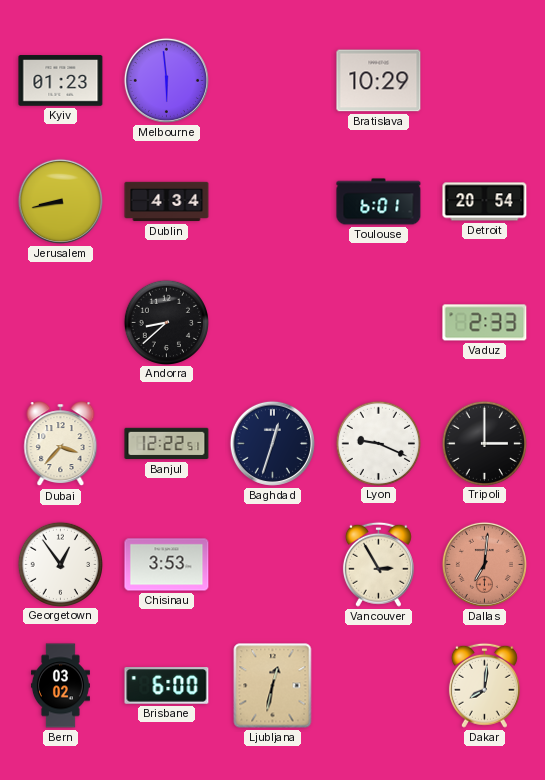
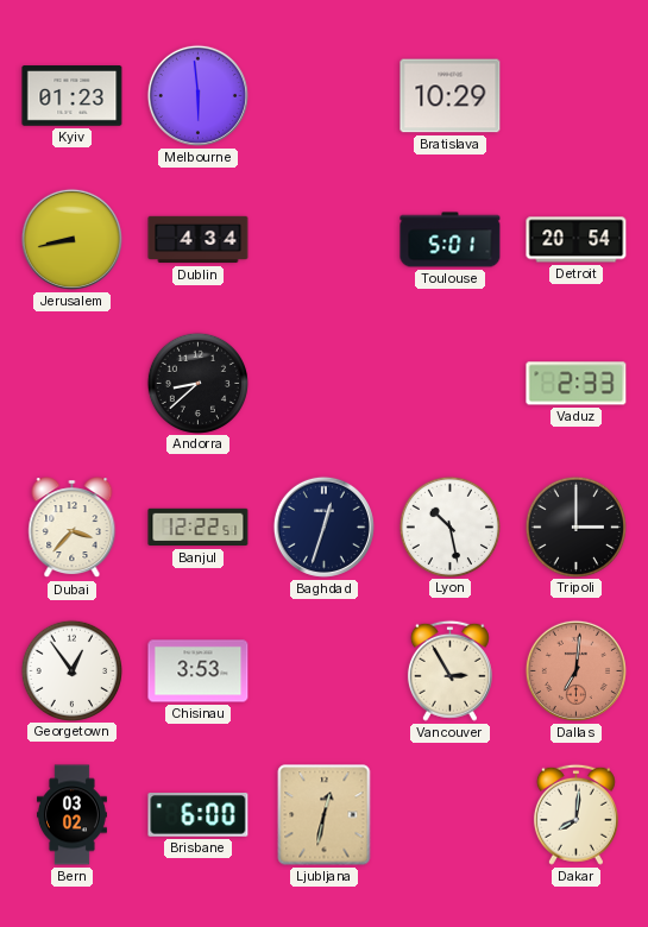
Toulouse: 6:01 -> 5:01
Lyon: 9:19 -> 10:28
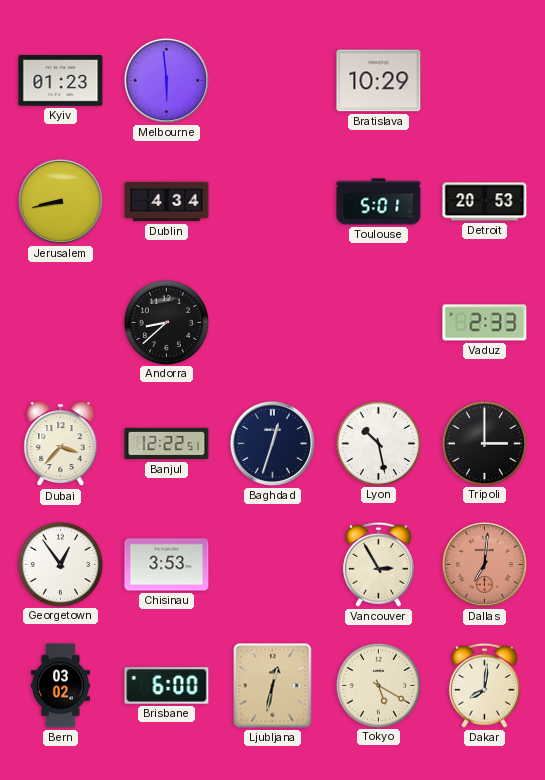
Detroit: 20:54 -> 20:53
Tokyo: none -> 5:20
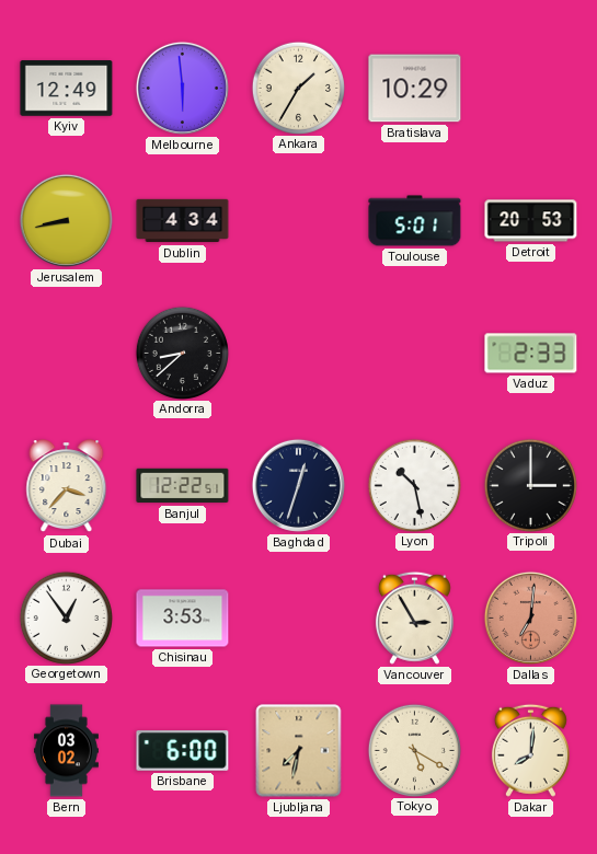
Kyiv: 01:23 -> 12:49
Ankara: none -> 1:35
Ljubljana: 12:32 -> 7:32
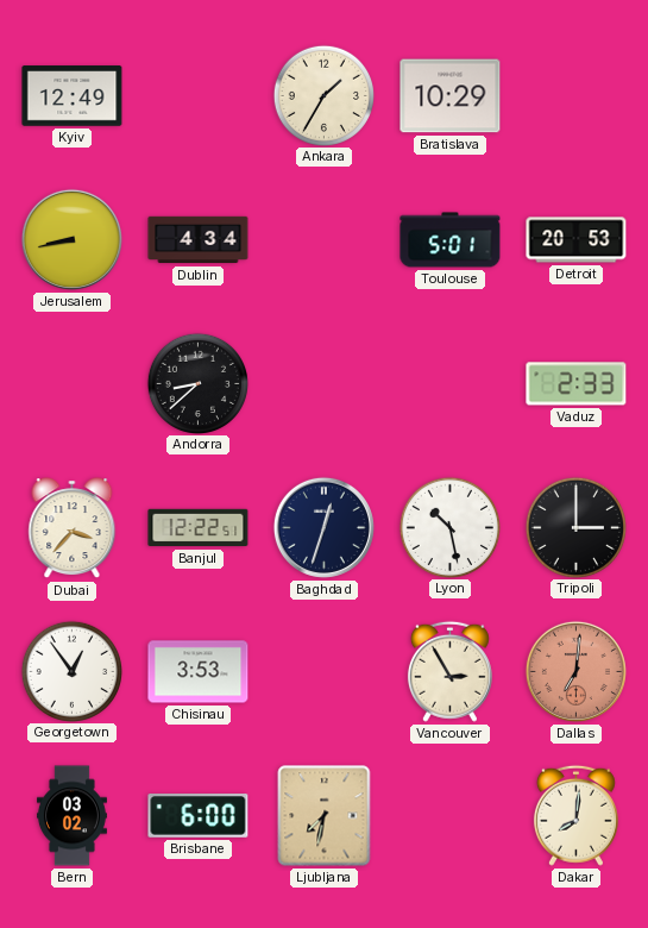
Melbourne: 5:59 -> none
Tokyo: 5:20 -> none
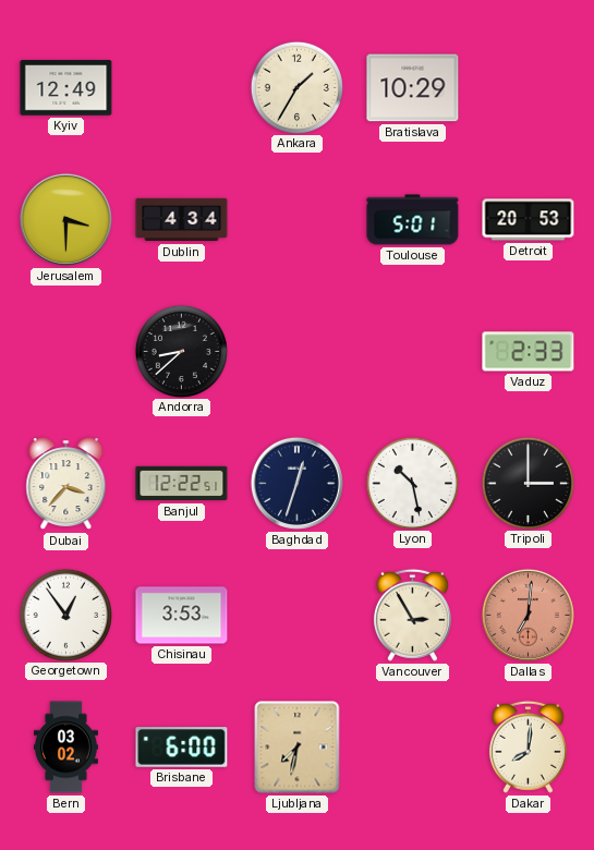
Jerusalem: 8:43 -> 3:30
